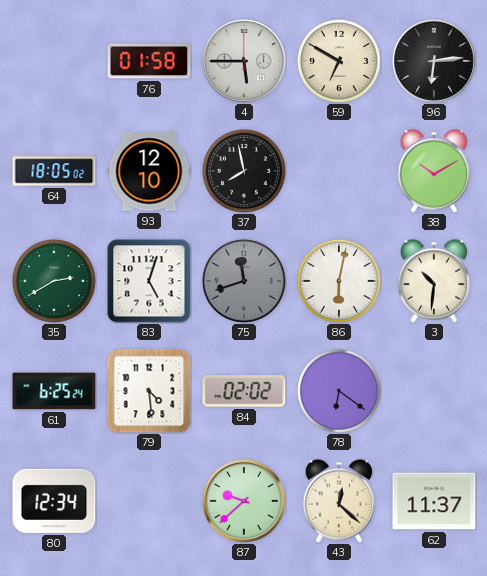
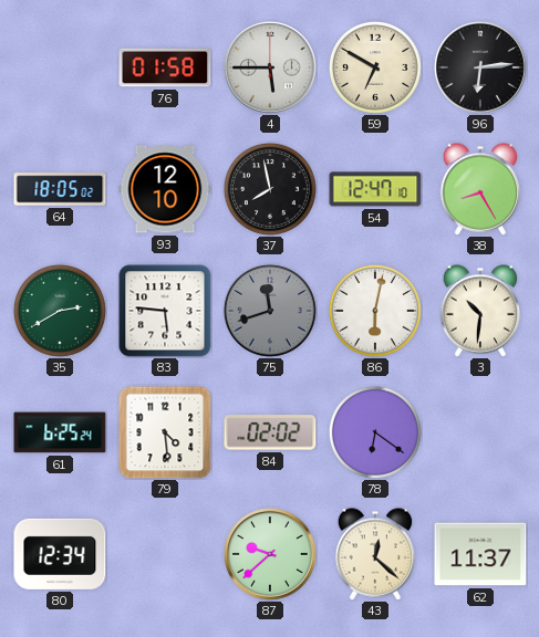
54: none -> 12:47
38: 10:10 -> 8:25
83: 5:03 -> 5:46
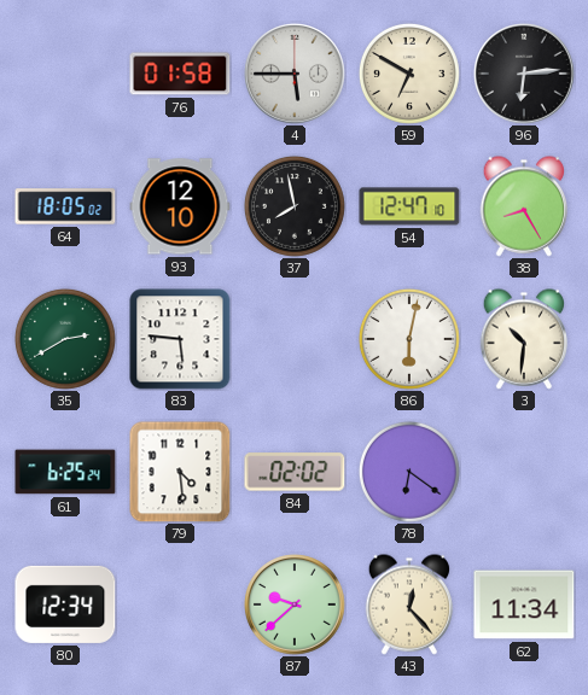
75: 11:42 -> none
43: 12:22 -> 12:23
62: 11:37 -> 11:34
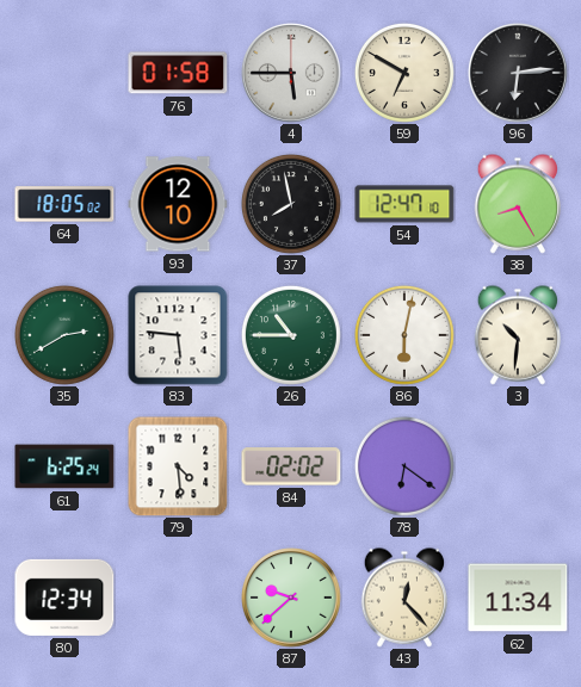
26: none -> 10:45
